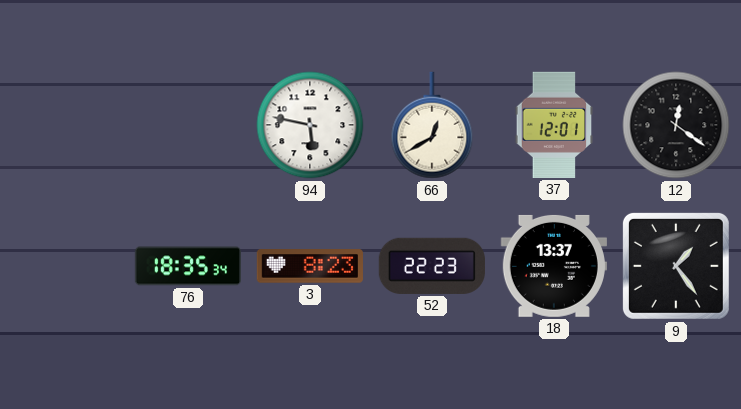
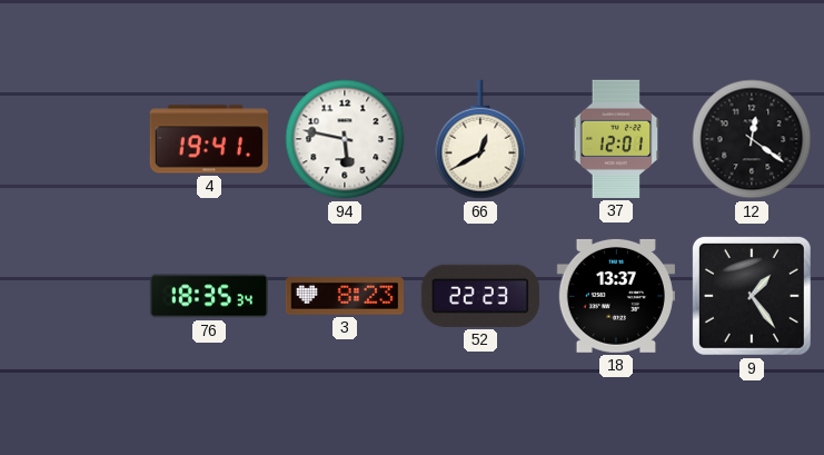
4: none -> 19:41
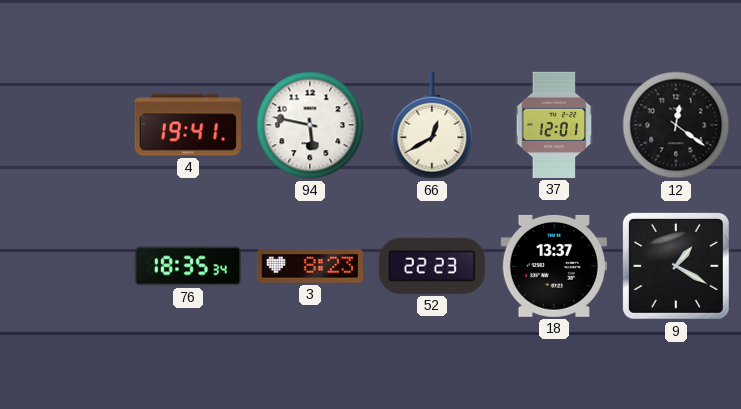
9: 1:24 -> 1:20
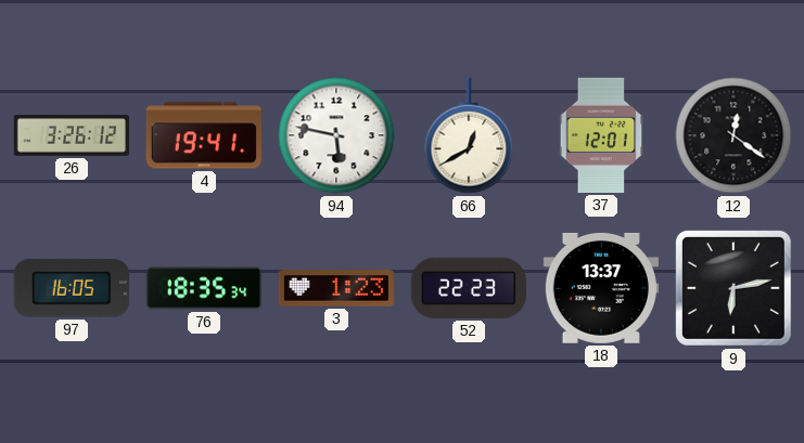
26: none -> 3:26
97: none -> 16:05
3: 8:23 -> 1:23
9: 1:20 -> 6:13
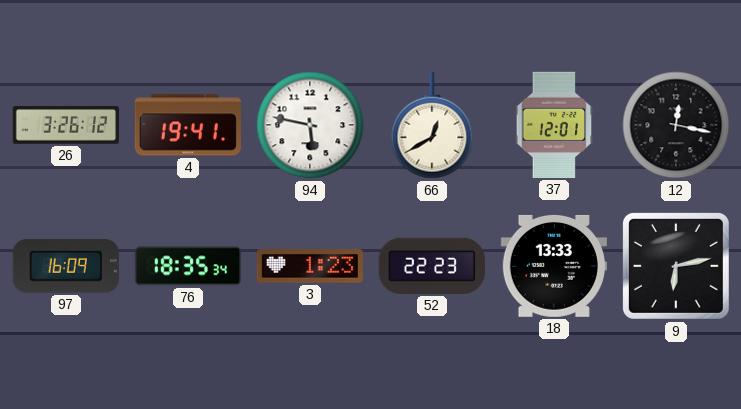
12: 12:21 -> 12:17
97: 16:05 -> 16:09
18: 13:37 -> 13:33
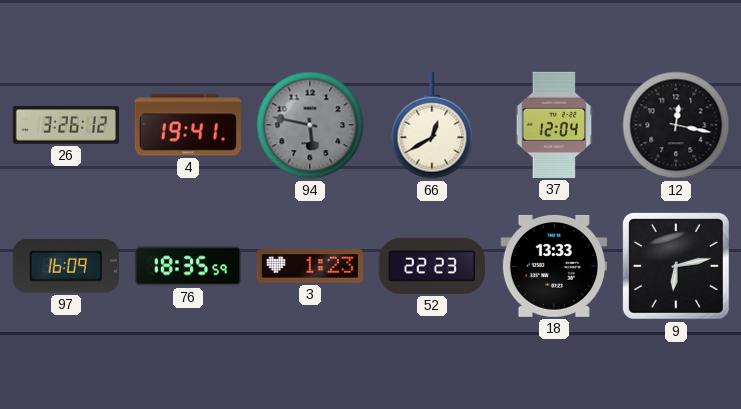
94 dial: white -> grey
37: 12:01 -> 12:04
76: 18:35:34 -> 18:35:59
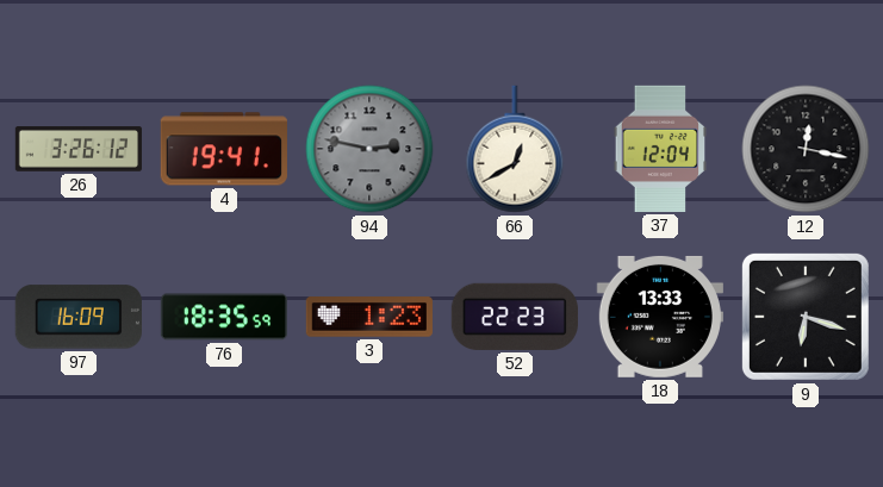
94: 5:47 -> 2:47
9: 6:13 -> 6:18
